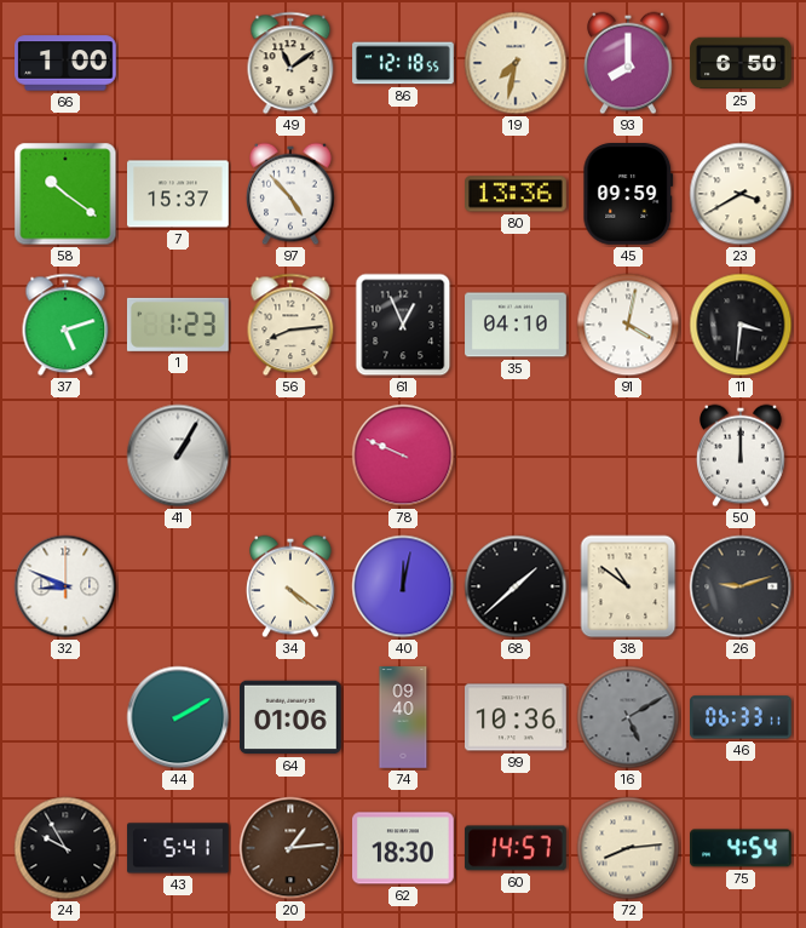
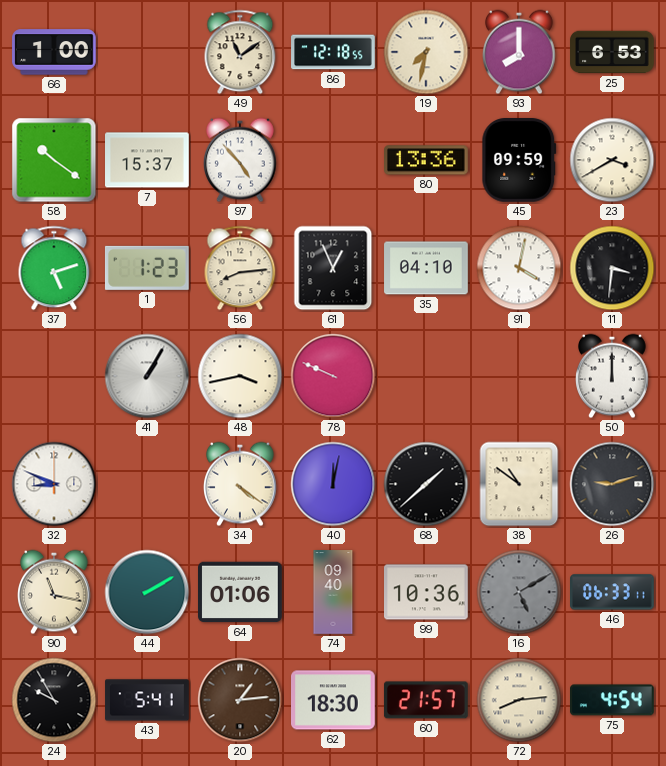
25: 6:50 -> 6:53
48: none -> 3:43
90: none -> 11:17
60: 14:57 -> 21:57
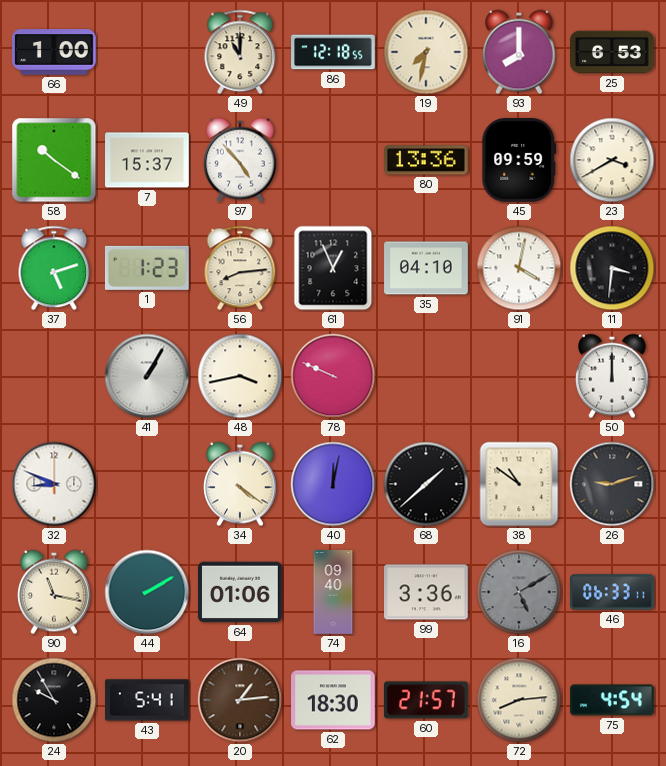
49: 11:09 -> 11:00
99: 10:36 -> 3:36
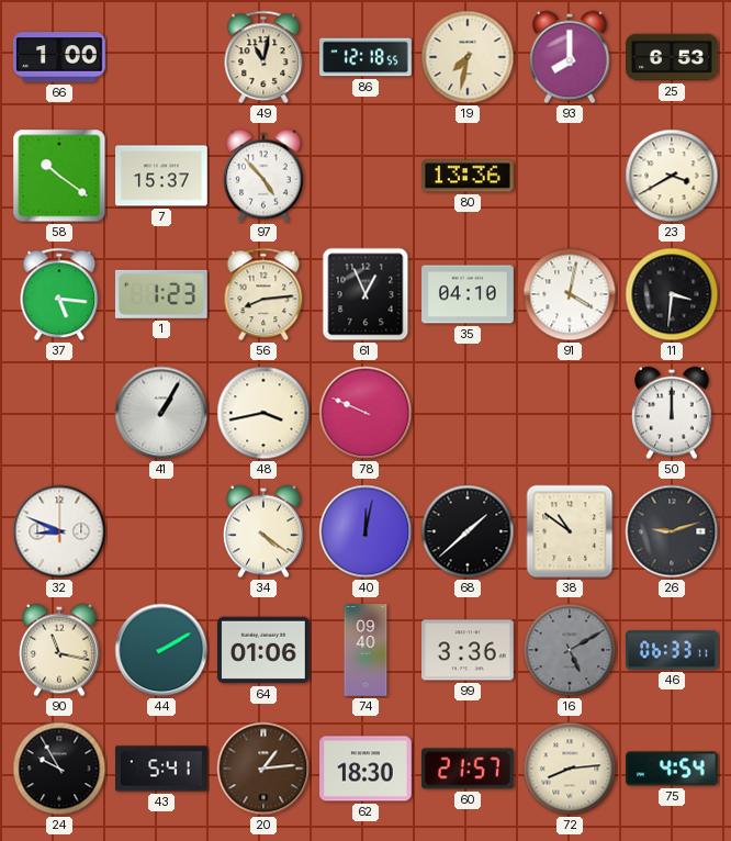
49: 11:00 -> 11:02
45: 09:59 -> none
37: 5:12 -> 5:16
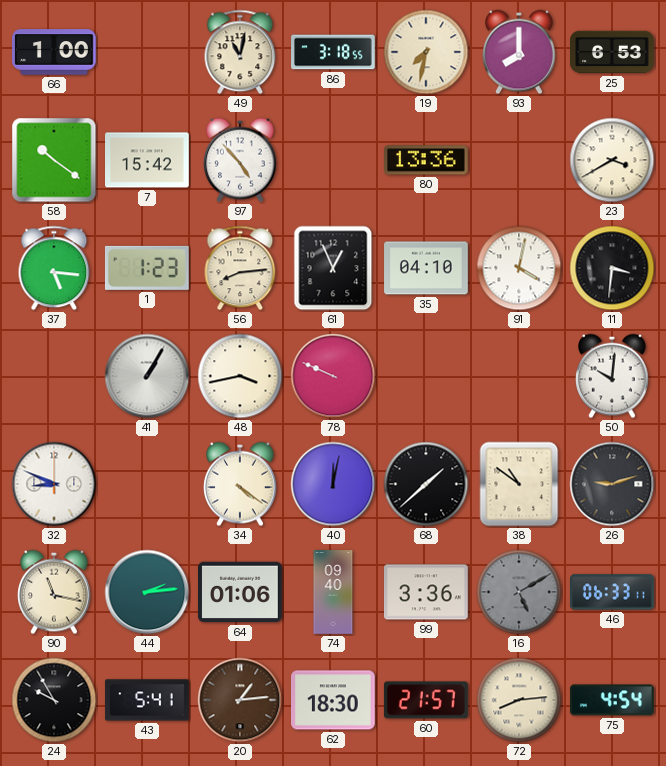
86: 12:18 -> 3:18
7: 15:37 -> 15:42
50: 12:00 -> 10:01
44: 2:10 -> 2:14
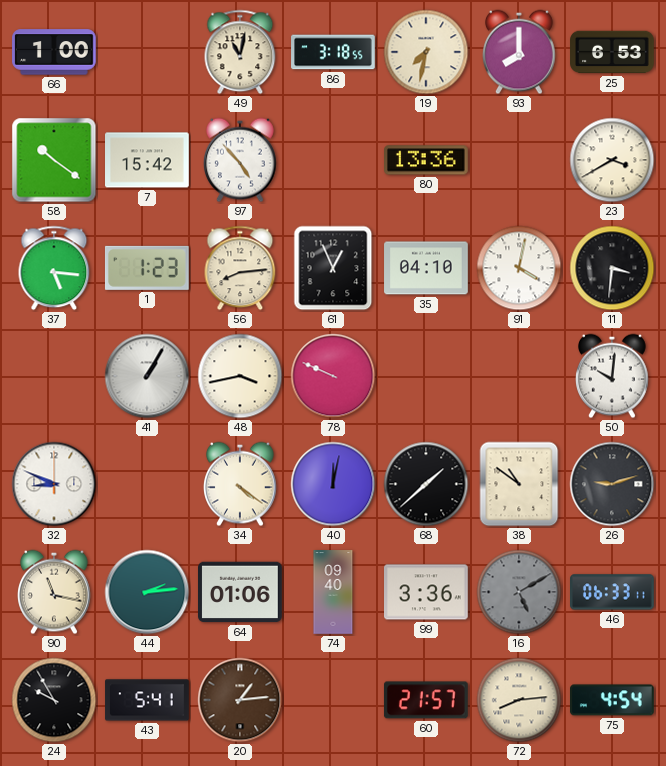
62: 18:30 -> none
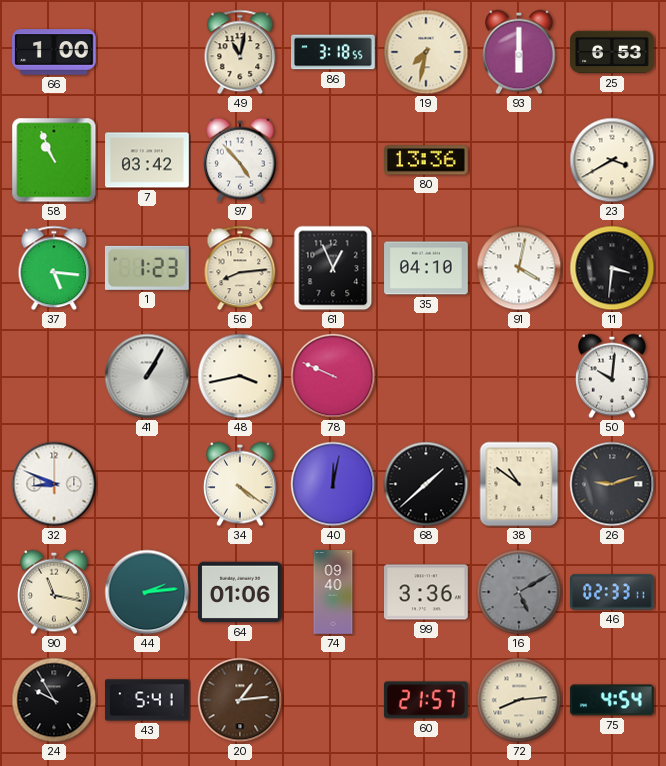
93: 8:00 -> 6:00
58: 10:21 -> 10:56
7: 15:42 -> 03:42
46: 06:33 -> 02:33
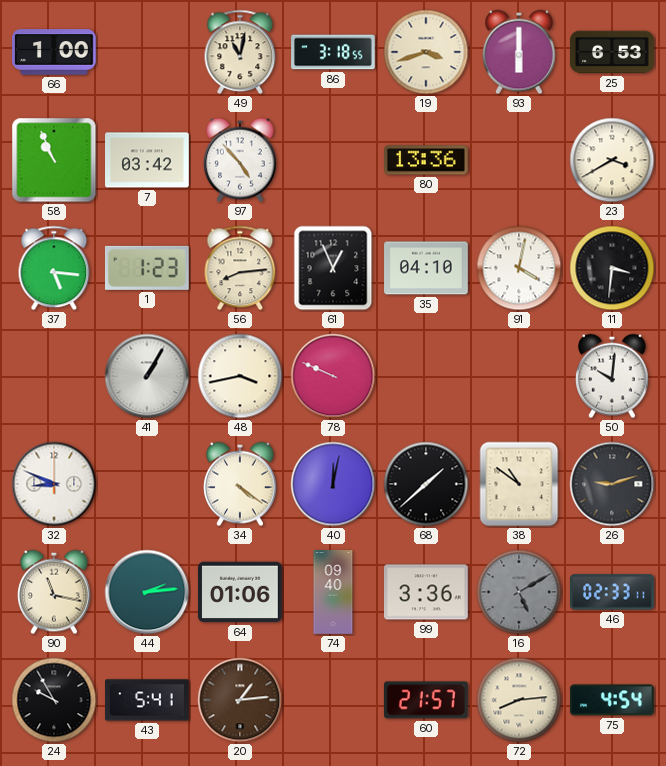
19: 7:32 -> 3:42
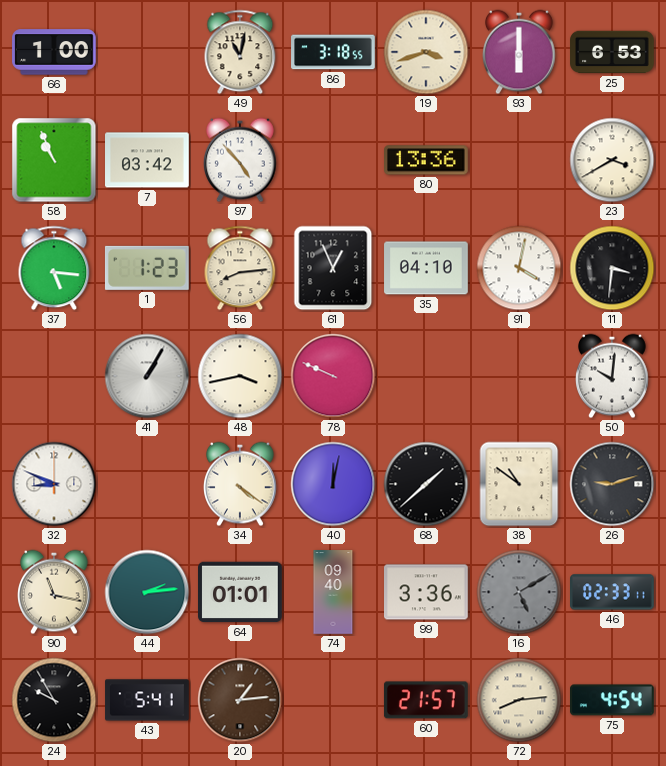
64: 01:06 -> 01:01
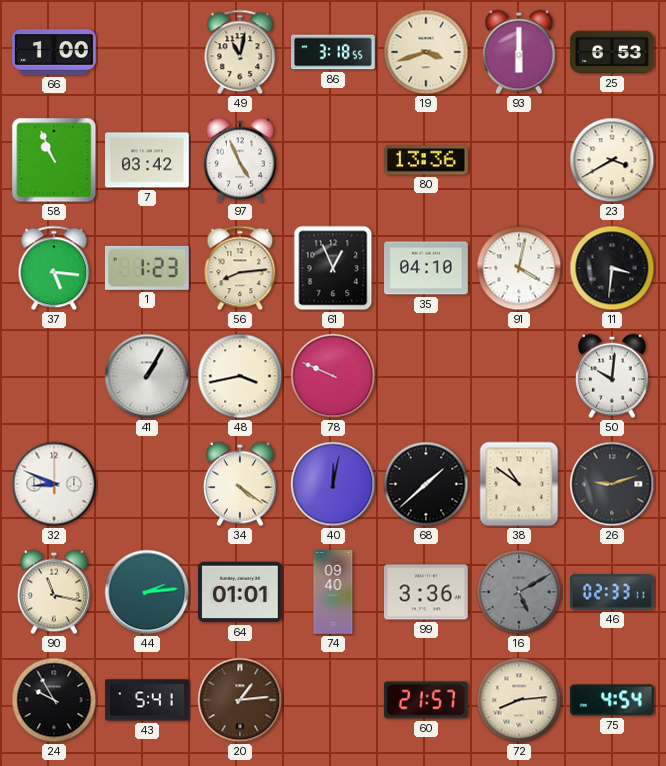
97: 4:53 -> 4:56
